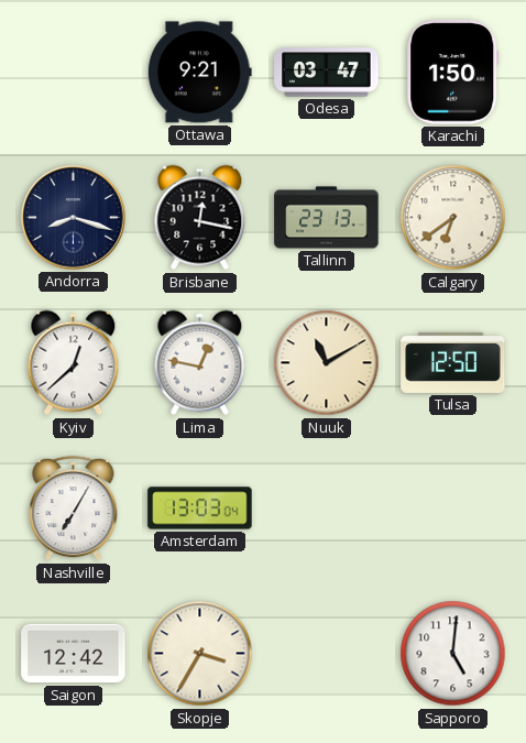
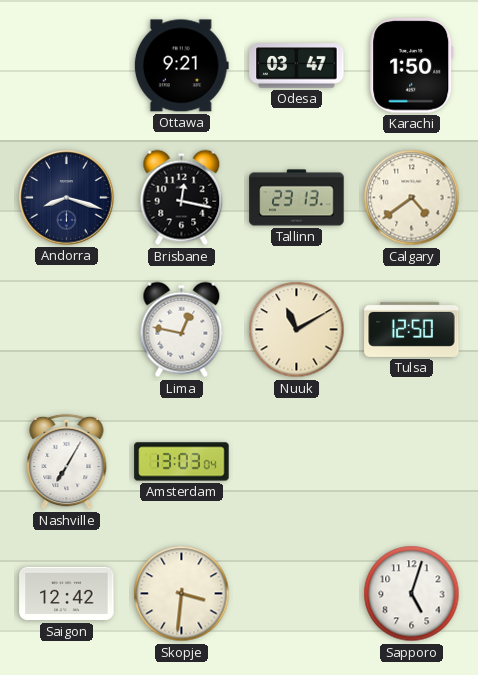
Calgary: 6:39 -> 4:39
Kyiv: 12:38 -> none
Skopje: 3:35 -> 3:31
Sapporo: 5:01 -> 5:03
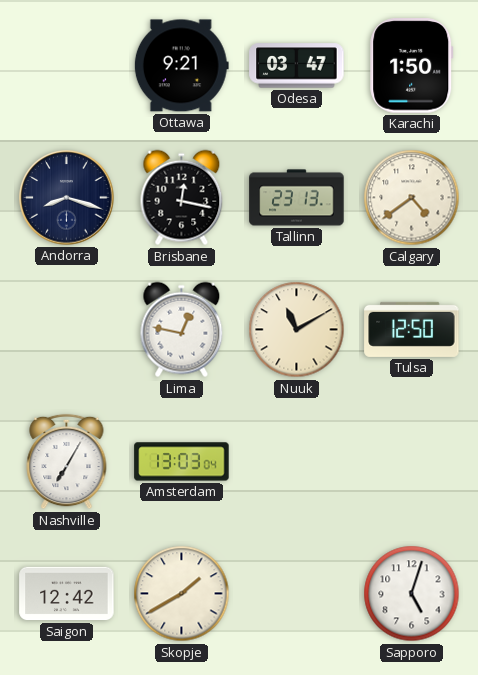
Skopje: 3:31 -> 1:40
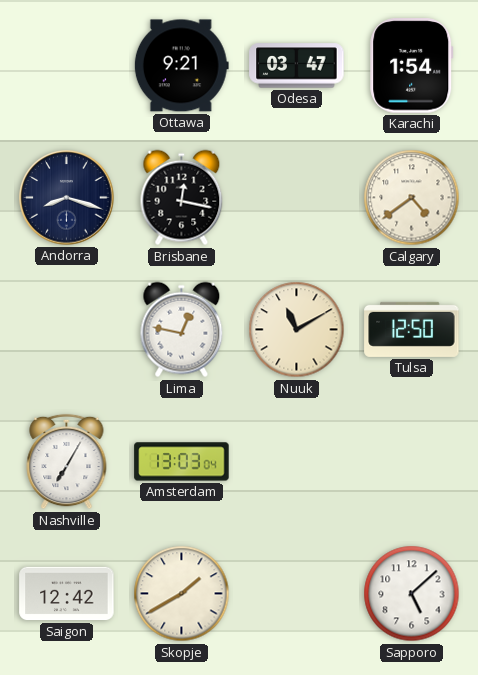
Karachi: 1:50 -> 1:54
Tallinn: 23:13 -> none
Sapporo: 5:03 -> 5:08
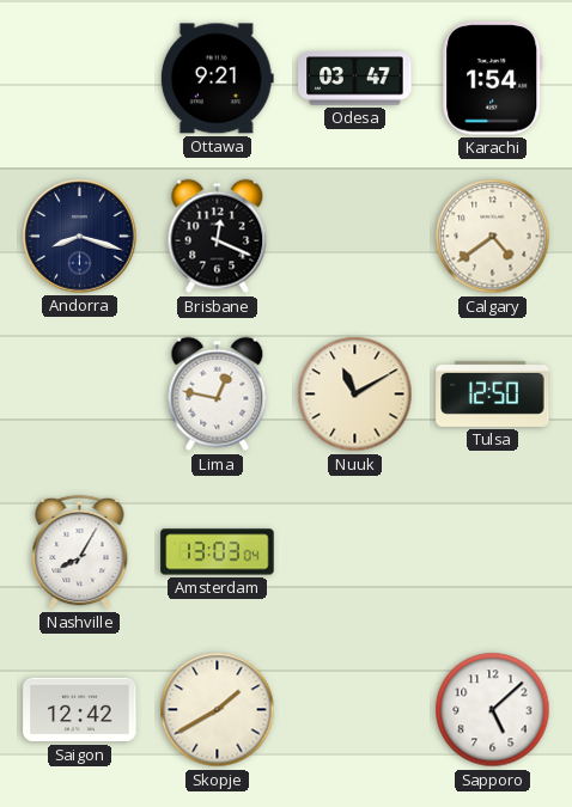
Brisbane: 12:17 -> 12:19
Nashville: 7:05 -> 8:05
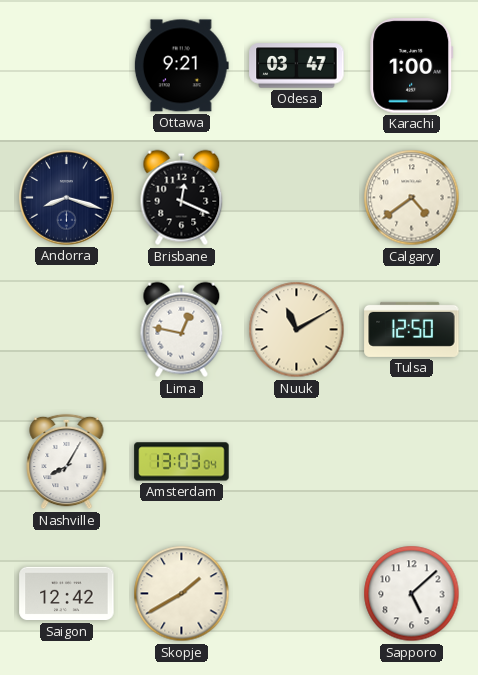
Karachi: 1:54 -> 1:00
